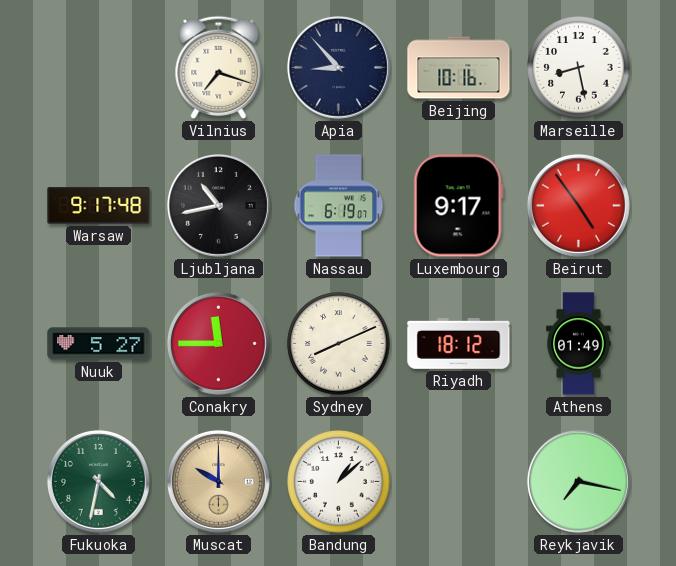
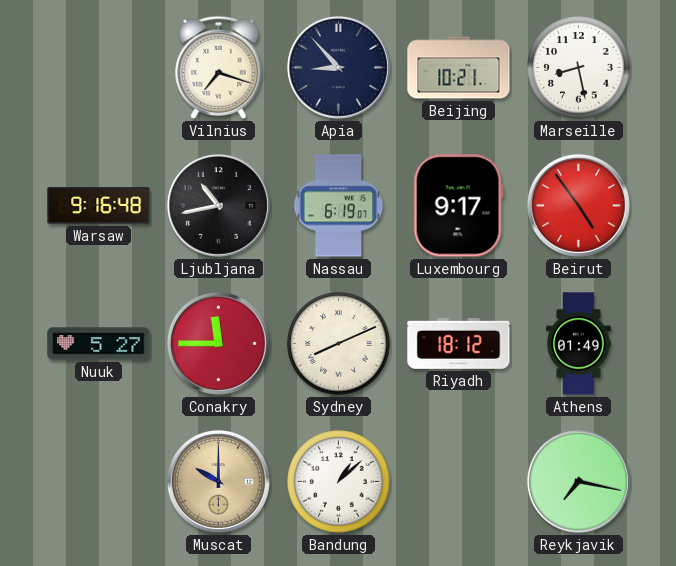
Beijing: 10:16 -> 10:21
Warsaw: 9:17 -> 9:16
Fukuoka: 4:32 -> none
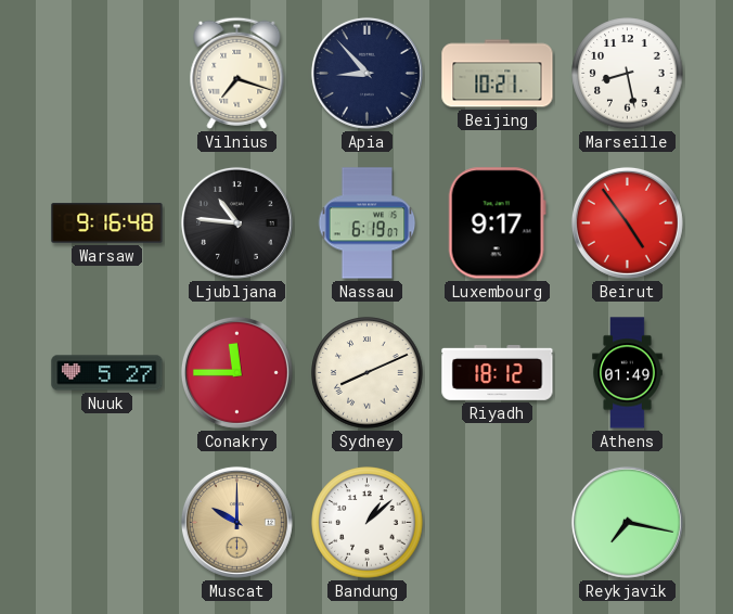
Ljubljana: 10:43 -> 10:46
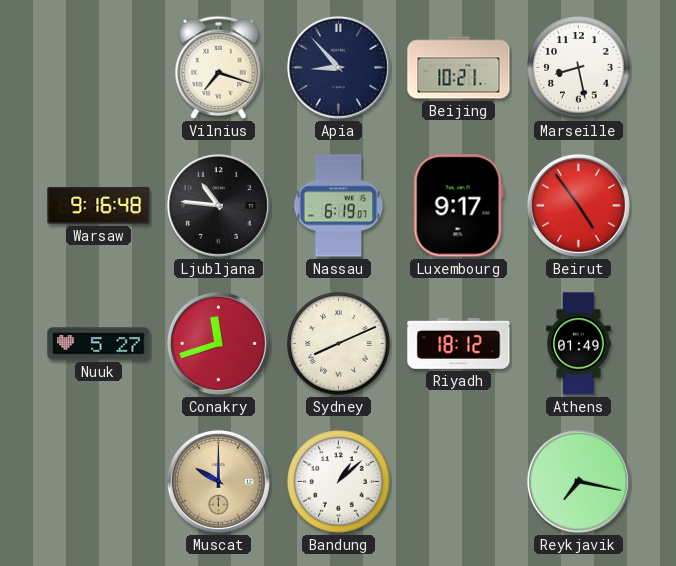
Conakry: 11:45 -> 11:42
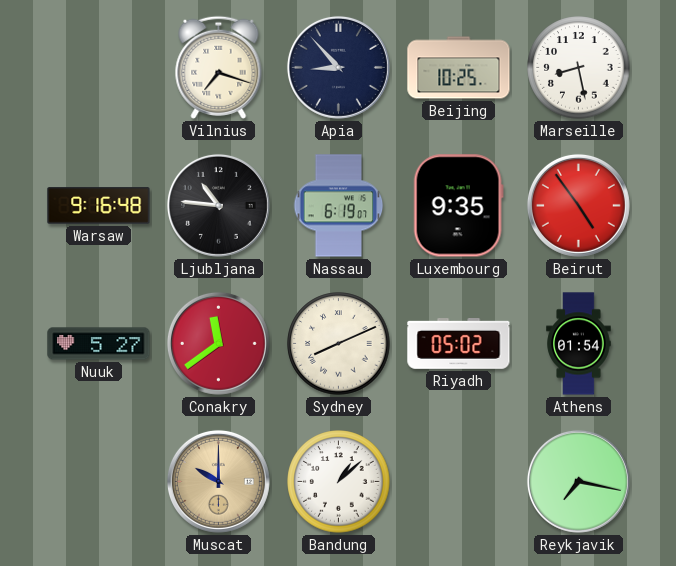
Beijing: 10:21 -> 10:25
Luxembourg: 9:17 -> 9:35
Conakry: 11:42 -> 11:39
Riyadh: 18:12 -> 05:02
Athens: 01:49 -> 01:54
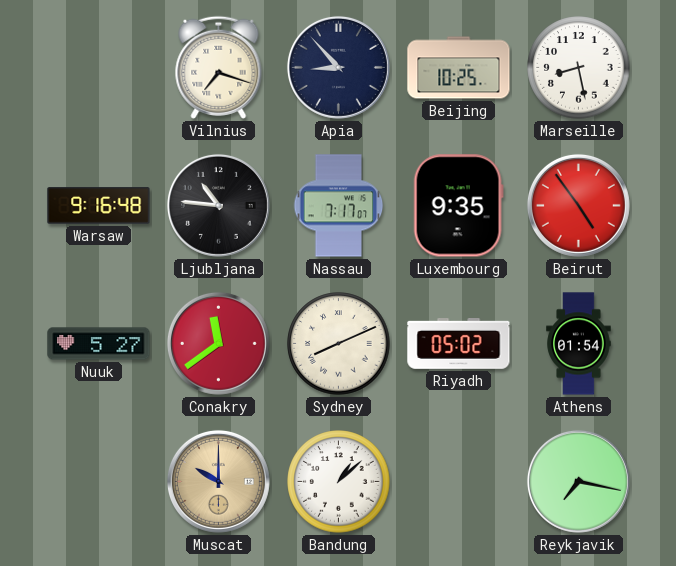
Nassau: 6:19 -> 7:17
